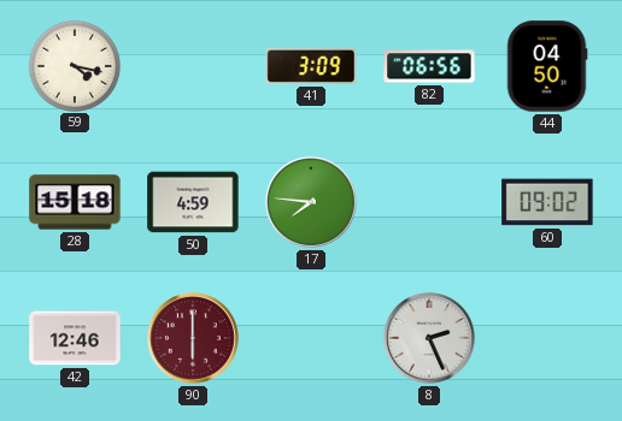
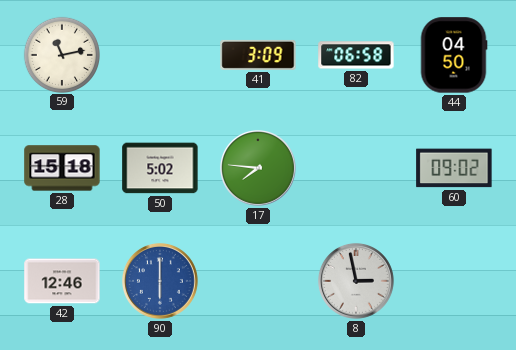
59: 4:17 -> 11:13
82: 06:56 -> 06:58
50: 4:59 -> 5:02
90 dial: burgundy -> blue
8: 2:26 -> 2:58
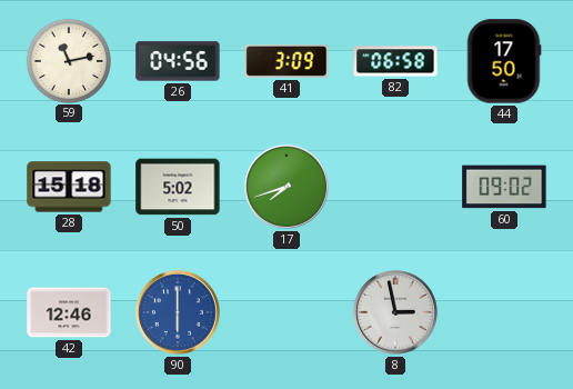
26: none -> 04:56
44: 04:50 -> 17:50
17: 7:46 -> 7:42
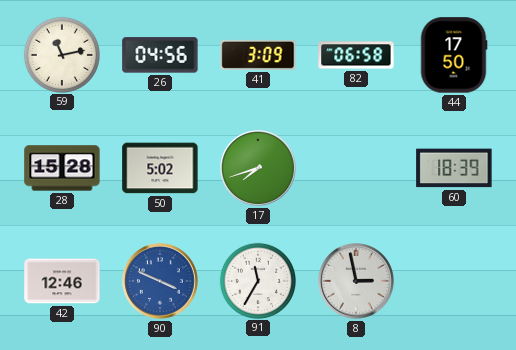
28: 15:18 -> 15:28
60: 09:02 -> 18:39
90: 6:00 -> 3:49
91: none -> 11:35
